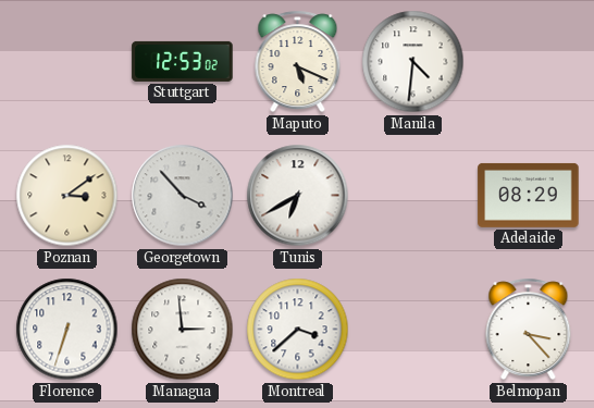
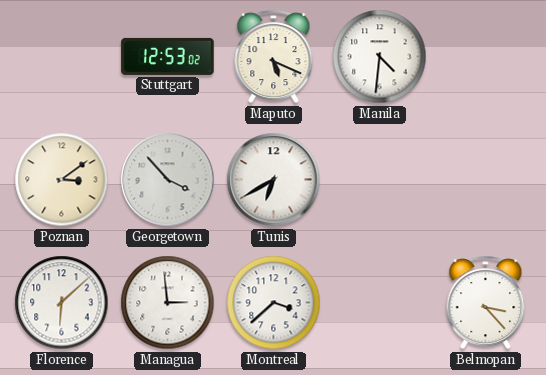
Adelaide: 08:29 -> none
Florence: 6:33 -> 6:08
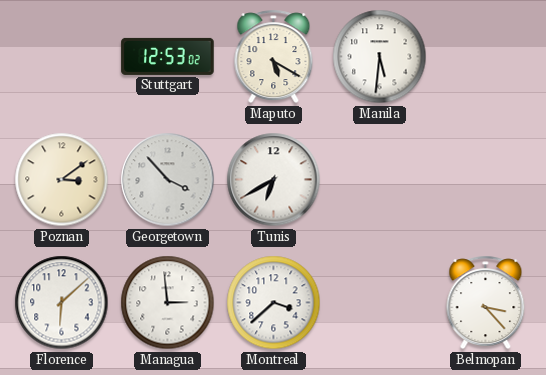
Maputo: 5:19 -> 5:20
Manila: 4:31 -> 5:31
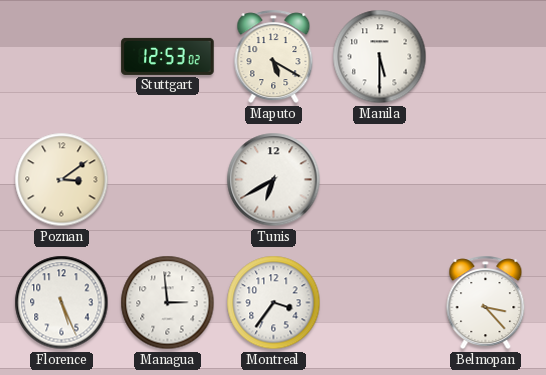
Manila: 5:31 -> 5:30
Georgetown: 3:53 -> none
Florence: 6:08 -> 5:26
Montreal: 3:38 -> 3:36
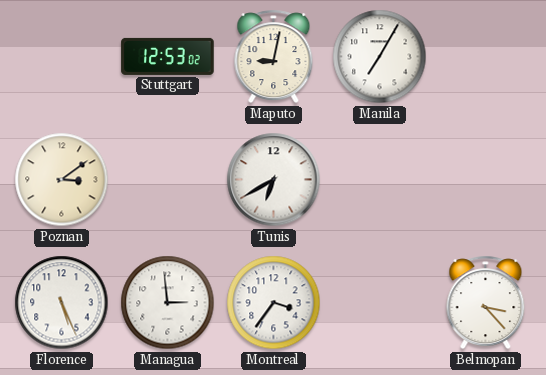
Maputo: 5:20 -> 9:02
Manila: 5:30 -> 7:05
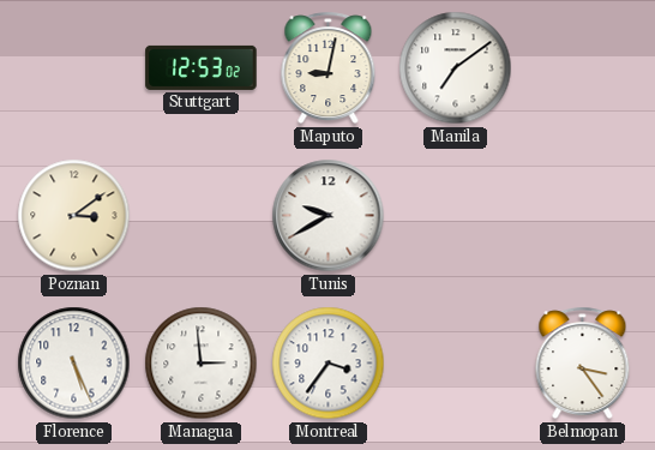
Manila: 7:05 -> 7:09
Tunis: 6:40 -> 9:40
Belmopan: 3:23 -> 3:24
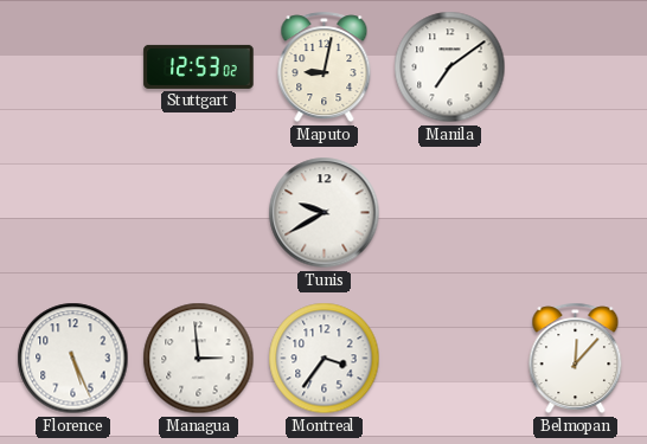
Poznan: 3:09 -> none
Belmopan: 3:24 -> 12:07
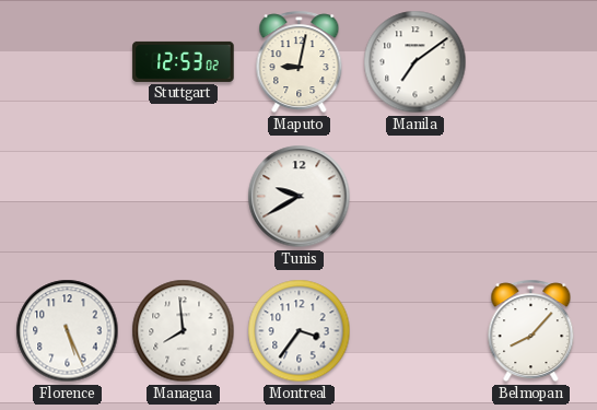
Managua: 2:59 -> 7:59
Belmopan: 12:07 -> 8:07
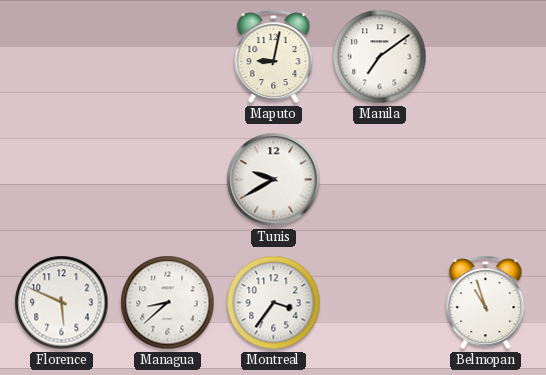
Stuttgart: 12:53 -> none
Florence: 5:26 -> 5:49
Managua: 7:59 -> 8:38
Belmopan: 8:07 -> 10:57
